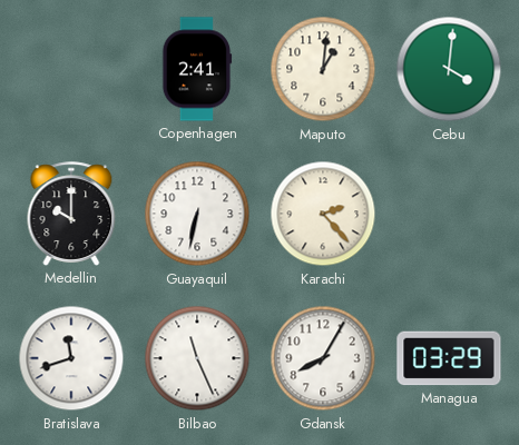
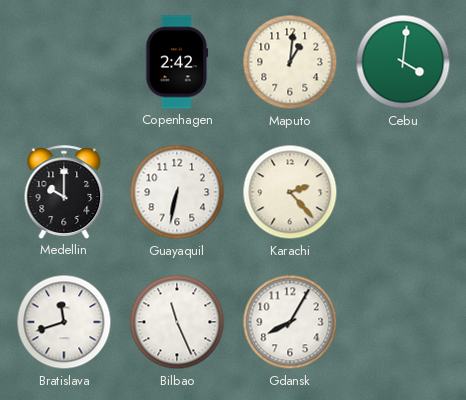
Copenhagen: 2:41 -> 2:42
Managua: 03:29 -> none
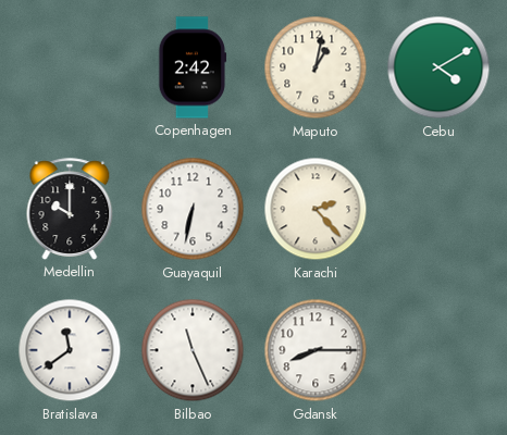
Maputo: 1:01 -> 1:02
Cebu: 4:01 -> 4:10
Bratislava: 11:42 -> 11:39
Gdansk: 8:05 -> 8:15
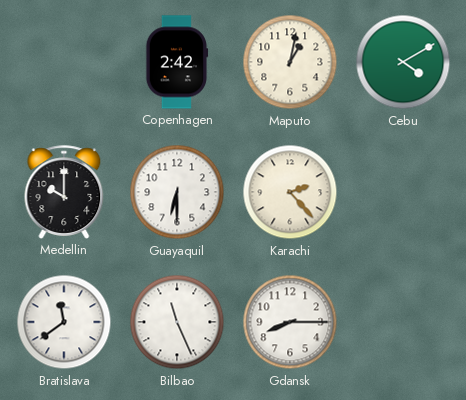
Guayaquil: 6:32 -> 6:30
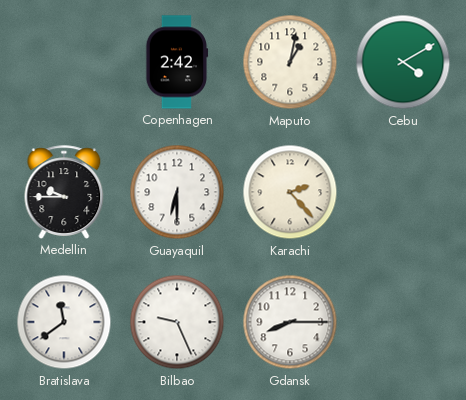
Medellin: 10:00 -> 9:45
Bilbao: 11:26 -> 9:26
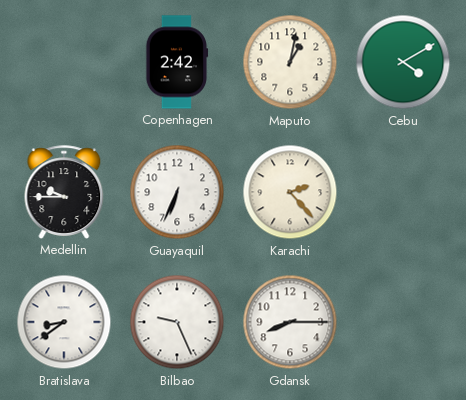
Guayaquil: 6:30 -> 6:34
Bratislava: 11:39 -> 8:39
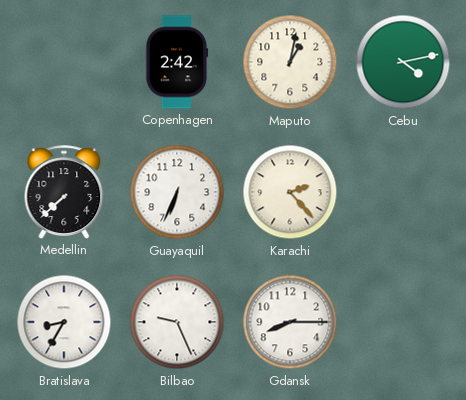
Cebu: 4:10 -> 4:13
Medellin: 9:45 -> 7:38
Bratislava: 8:39 -> 8:35
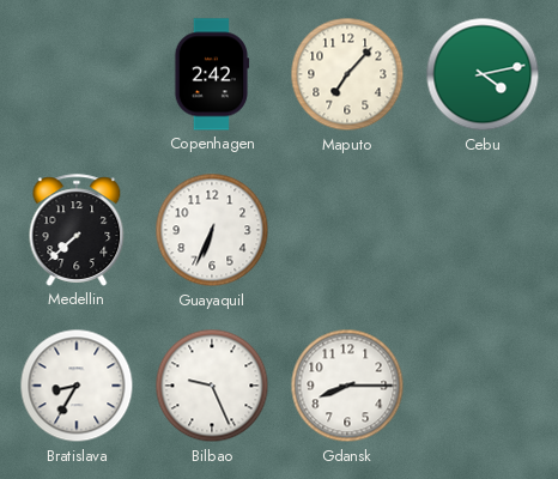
Maputo: 1:02 -> 7:07
Karachi: 2:23 -> none
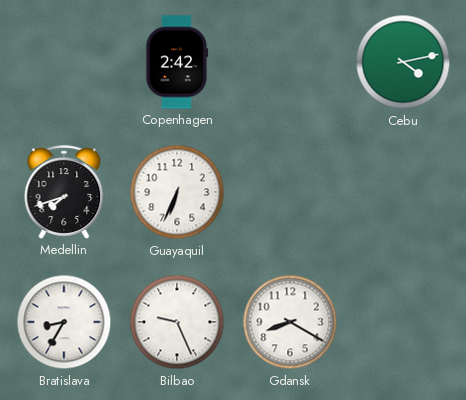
Maputo: 7:07 -> none
Medellin: 7:38 -> 7:42
Gdansk: 8:15 -> 8:20
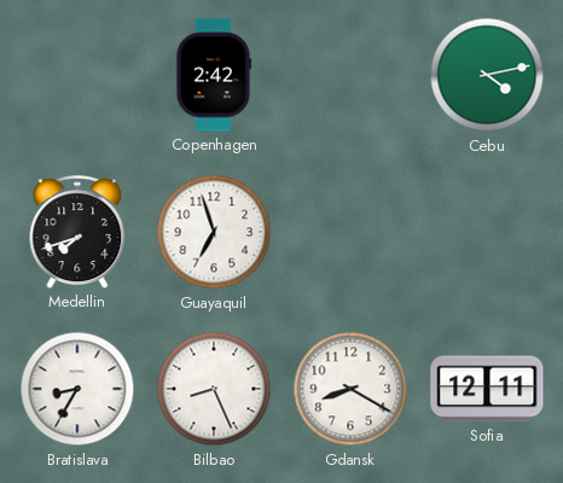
Guayaquil: 6:34 -> 6:57
Bilbao: 9:26 -> 8:26
Sofia: none -> 12:11
